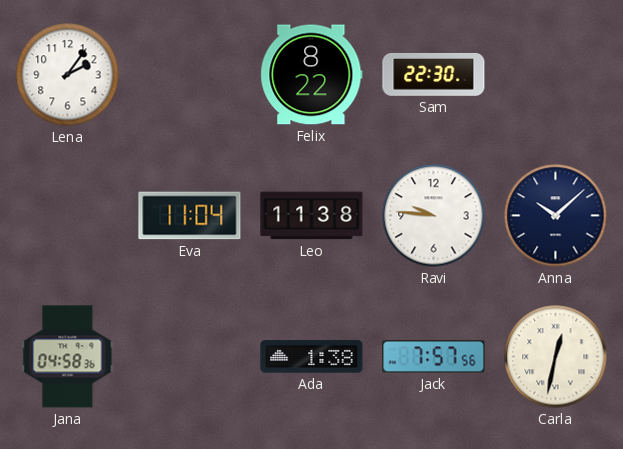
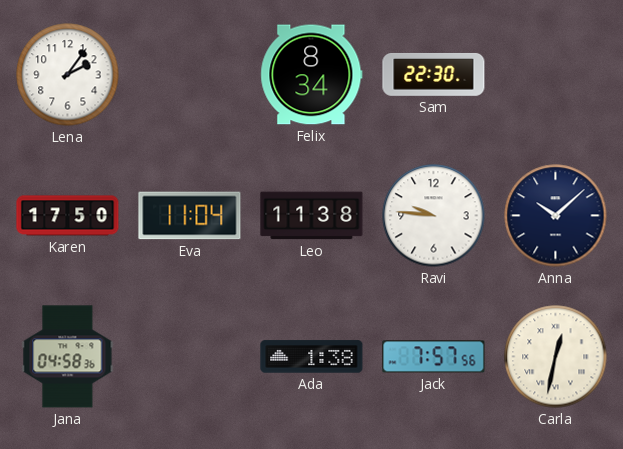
Felix: 8:22 -> 8:34
Karen: none -> 17:50
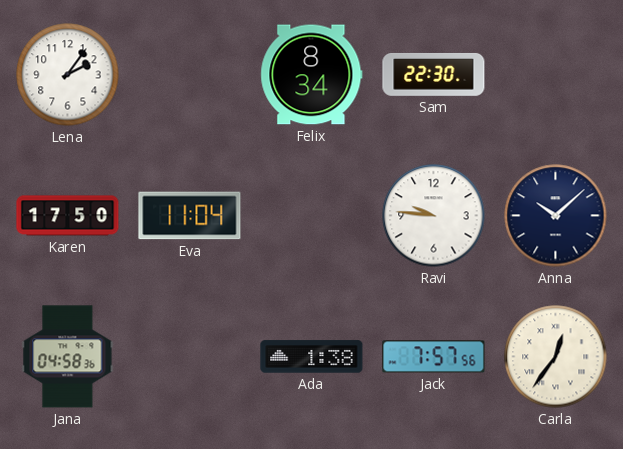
Leo: 11:38 -> none
Carla: 12:32 -> 12:36
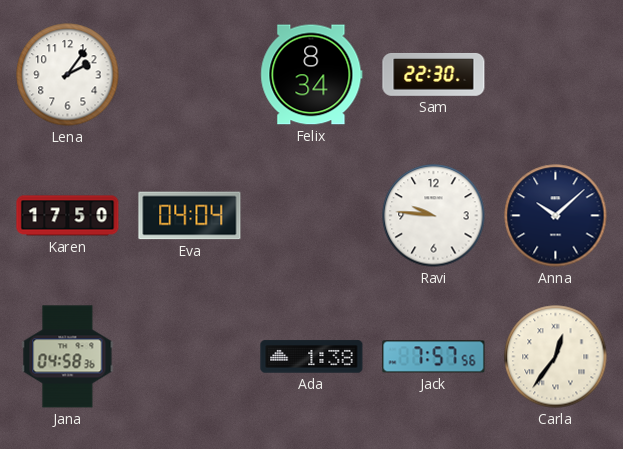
Eva: 11:04 -> 04:04
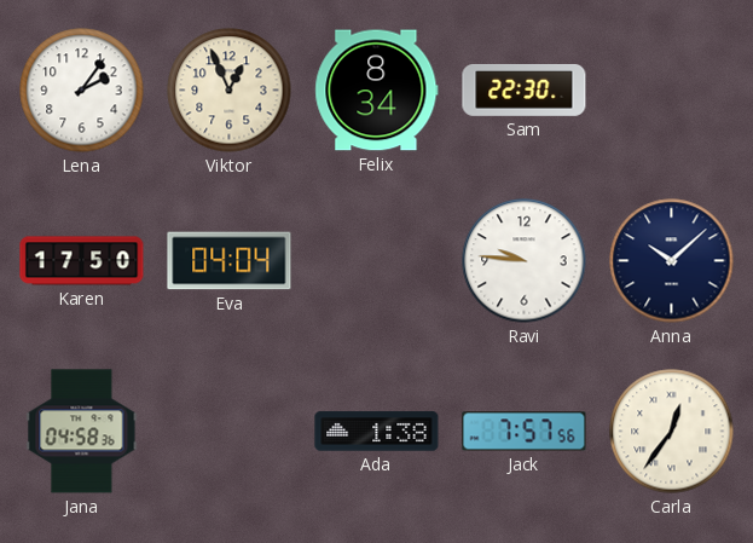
Viktor: none -> 12:56
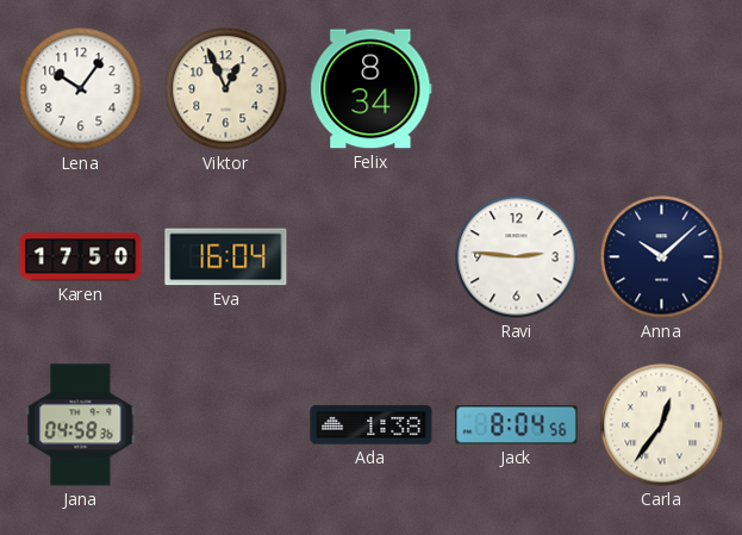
Lena: 2:06 -> 10:06
Sam: 22:30 -> none
Eva: 04:04 -> 16:04
Ravi: 9:46 -> 2:46
Jack: 7:57 -> 8:04
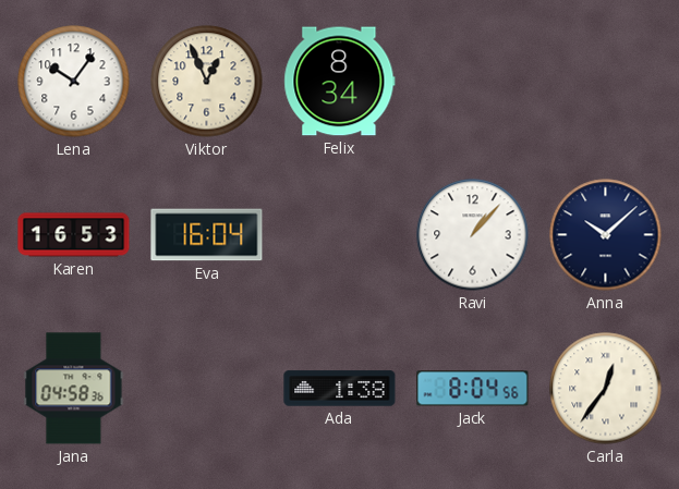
Karen: 17:50 -> 16:53
Ravi: 2:46 -> 1:07
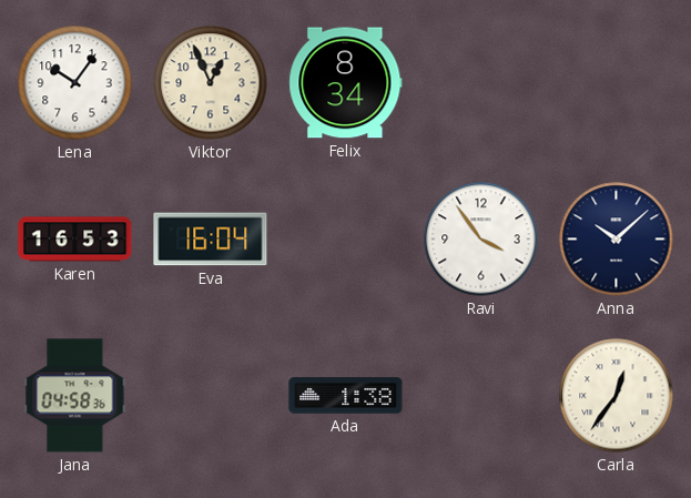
Ravi: 1:07 -> 3:54
Jack: 8:04 -> none
